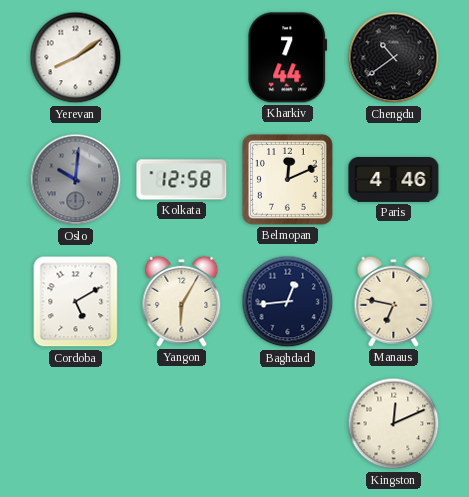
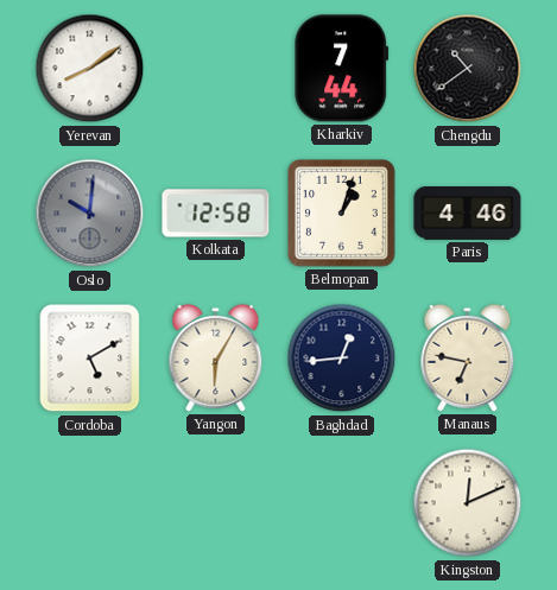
Belmopan: 12:11 -> 1:03
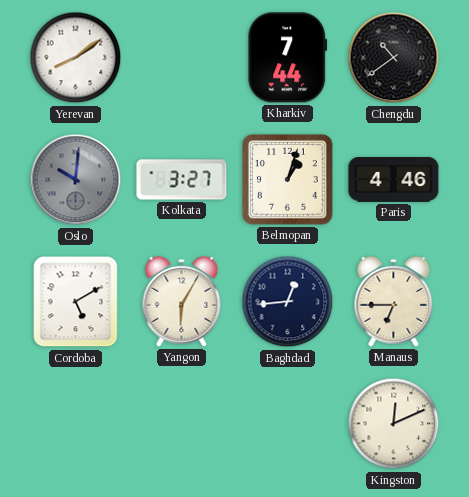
Kolkata: 12:58 -> 3:27
Manaus: 6:47 -> 6:45
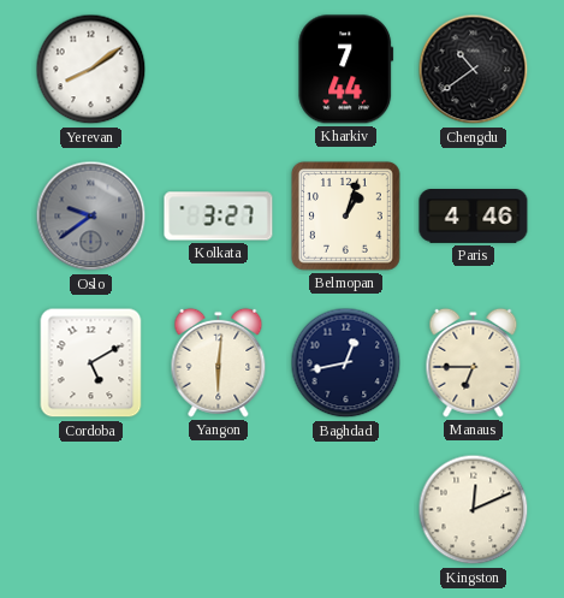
Oslo: 10:01 -> 9:39
Yangon: 6:05 -> 6:01
Baghdad: 12:44 -> 12:43
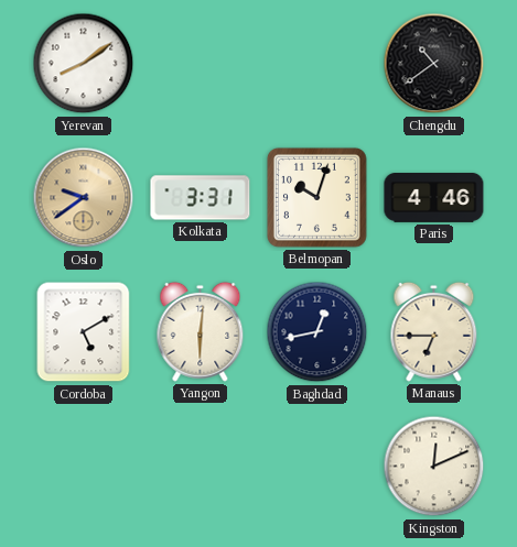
Kharkiv: 7:44 -> none
Oslo dial: grey -> champagne
Kolkata: 3:27 -> 3:31
Belmopan: 1:03 -> 10:03
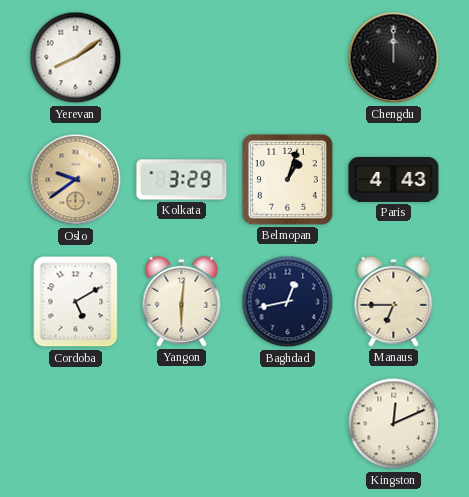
Chengdu: 10:39 -> 12:00
Kolkata: 3:31 -> 3:29
Belmopan: 10:03 -> 1:03
Paris: 4:46 -> 4:43
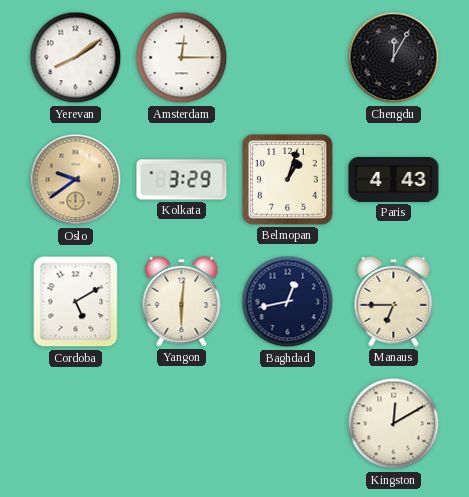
Amsterdam: none -> 12:15
Chengdu: 12:00 -> 12:05
Kingston: 12:11 -> 12:10
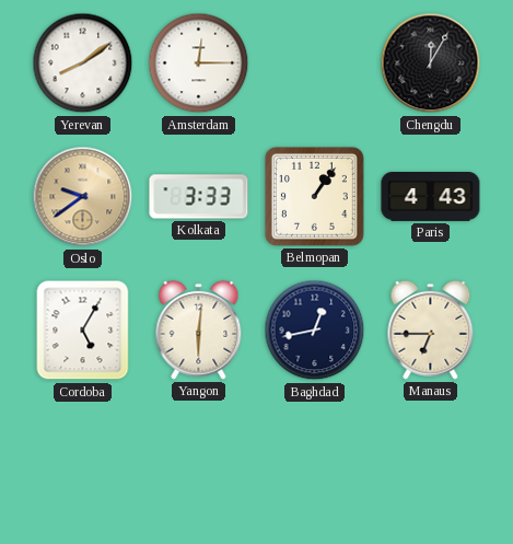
Kolkata: 3:29 -> 3:33
Belmopan: 1:03 -> 1:06
Cordoba: 5:10 -> 5:05
Kingston: 12:10 -> none
